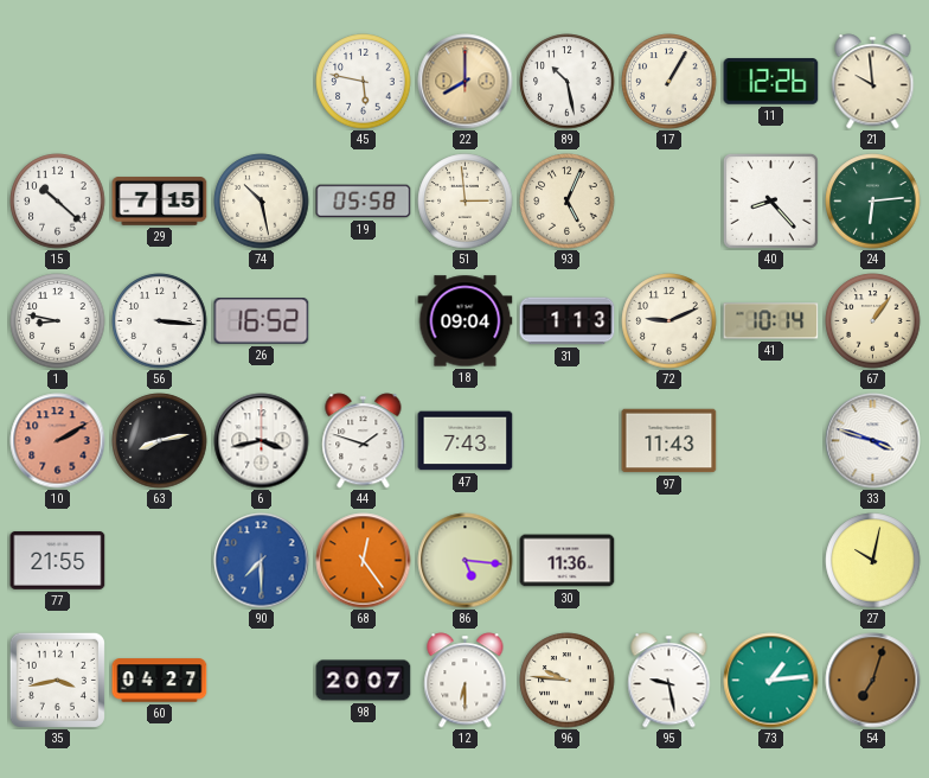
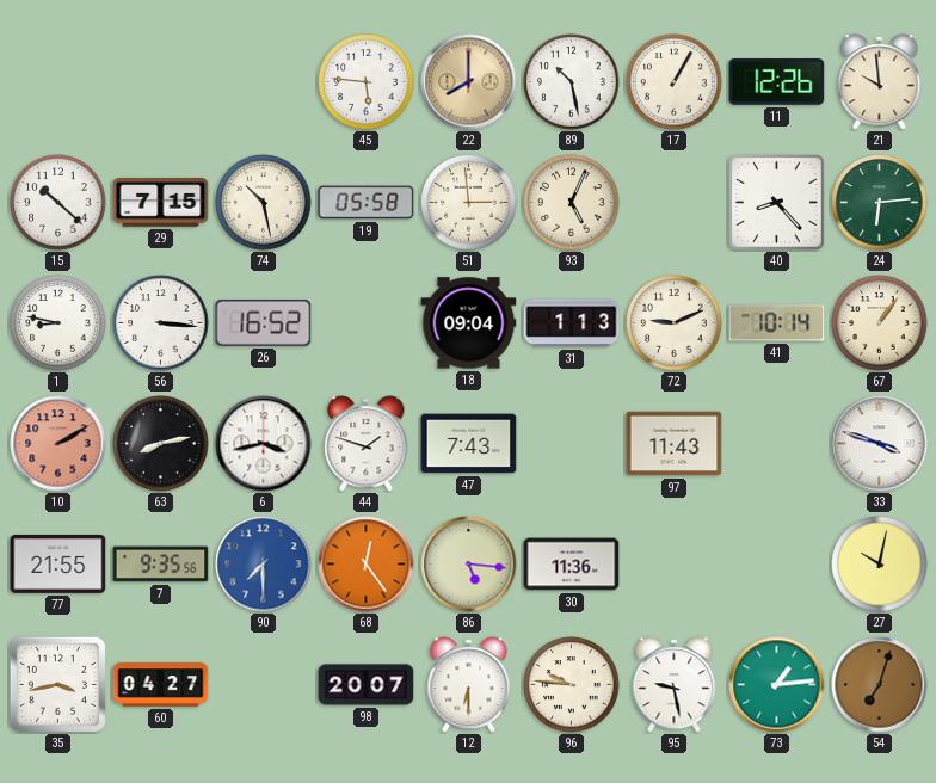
45: 5:47 -> 5:46
7: none -> 9:35
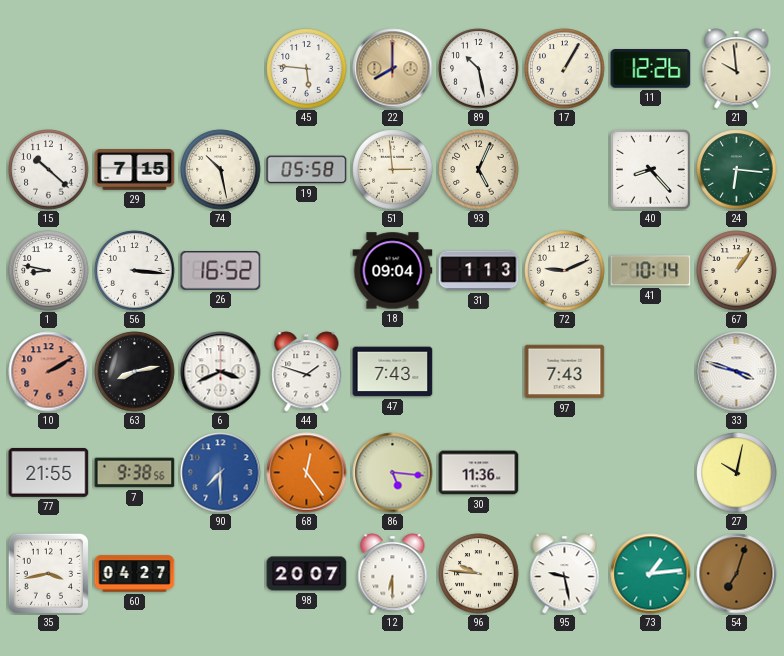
24: 6:14 -> 6:16
6: 3:43 -> 3:41
97: 11:43 -> 7:43
7: 9:35 -> 9:38
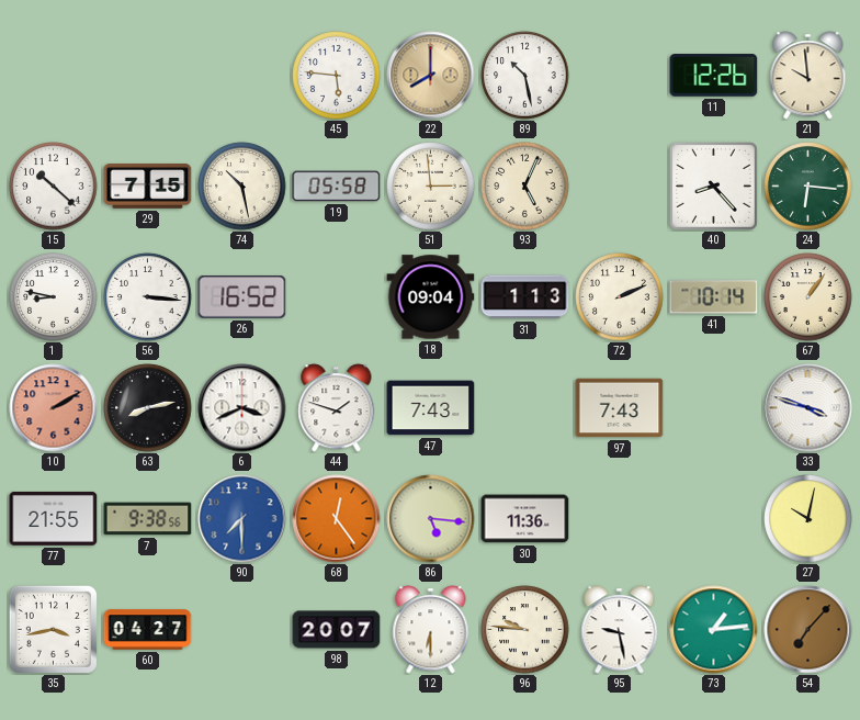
17: 1:05 -> none
72: 9:11 -> 2:11
54: 7:03 -> 7:07
